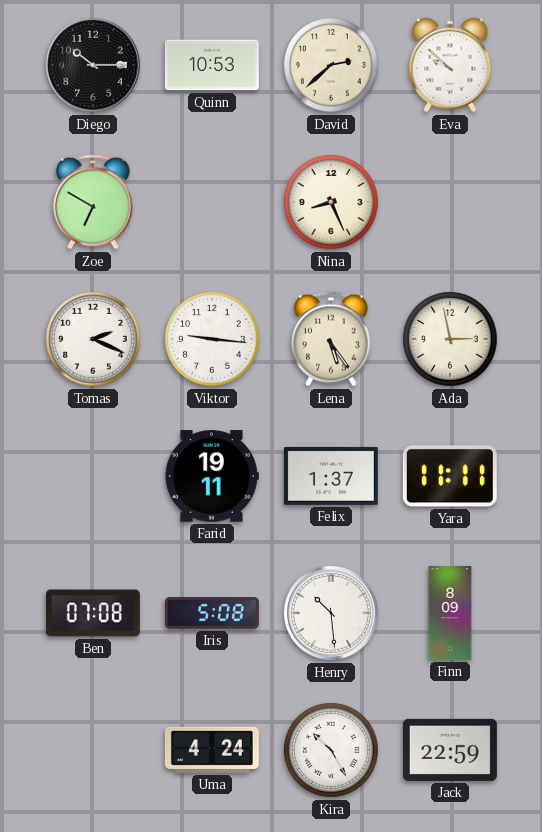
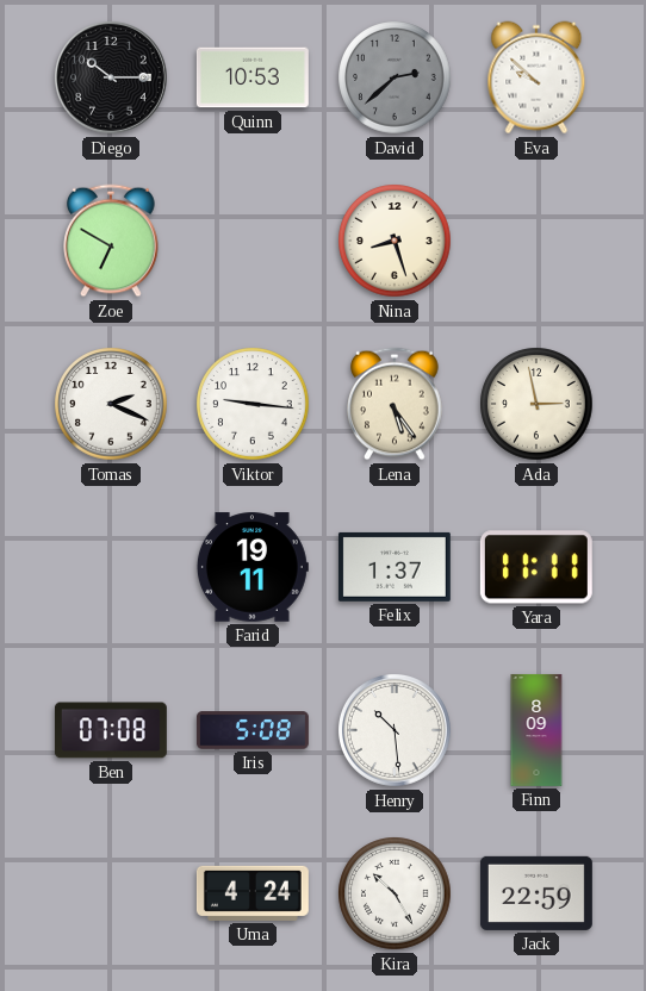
David dial: cream -> grey
Nina: 8:26 -> 8:27
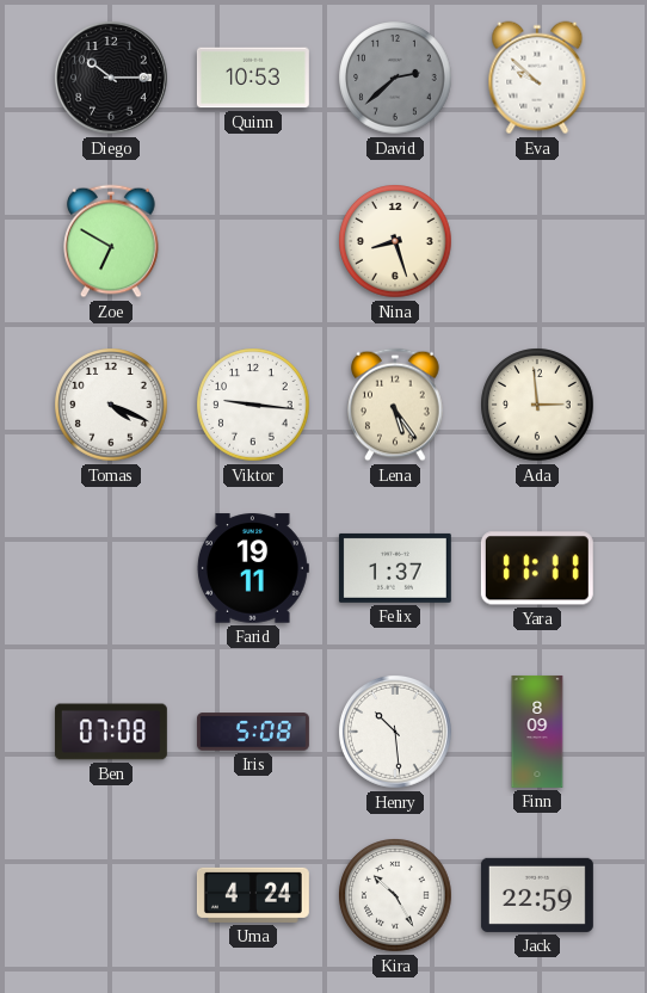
Tomas: 2:19 -> 4:19
Ada: 2:58 -> 2:59
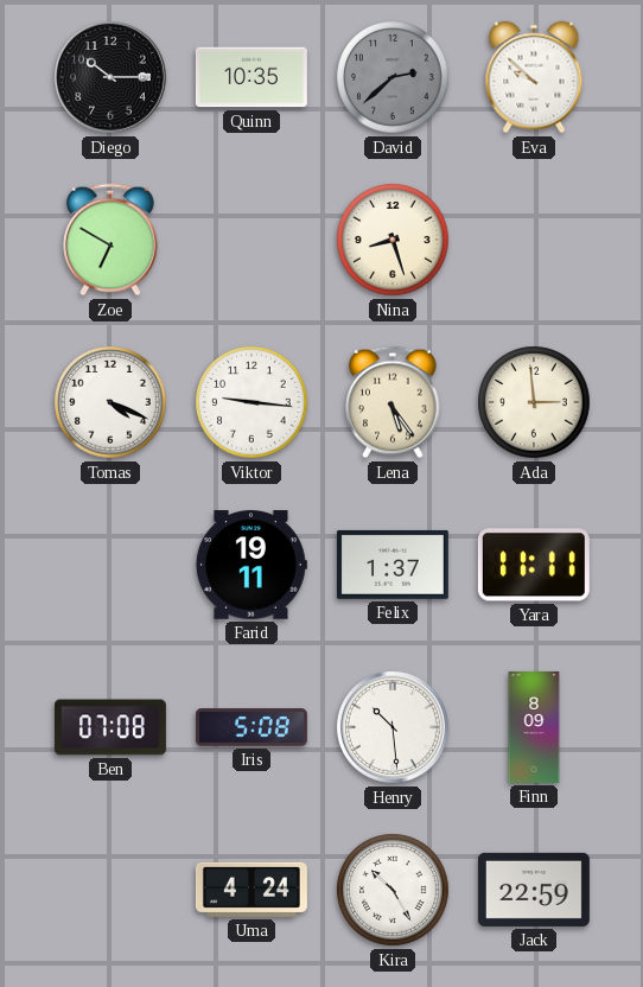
Quinn: 10:53 -> 10:35
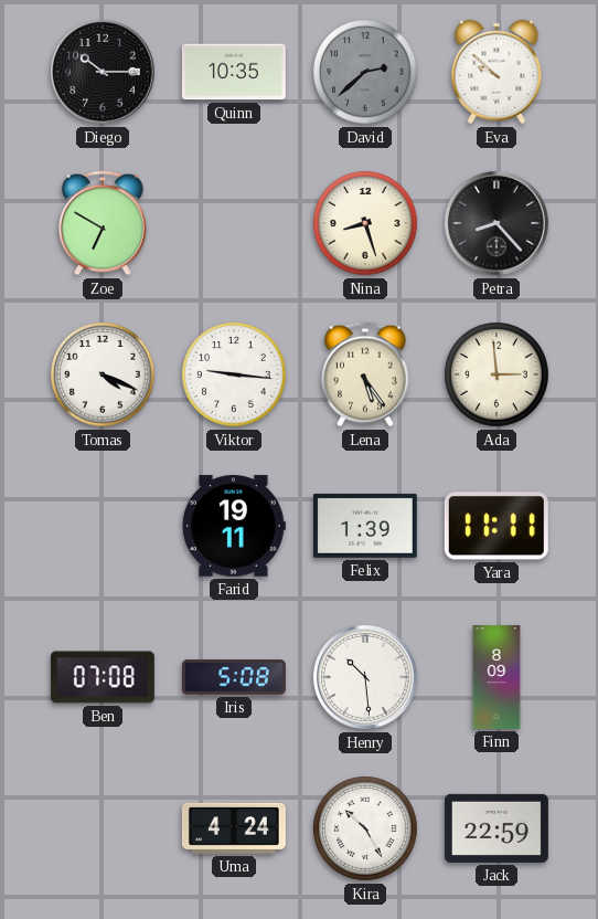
Petra: none -> 8:23
Felix: 1:37 -> 1:39
